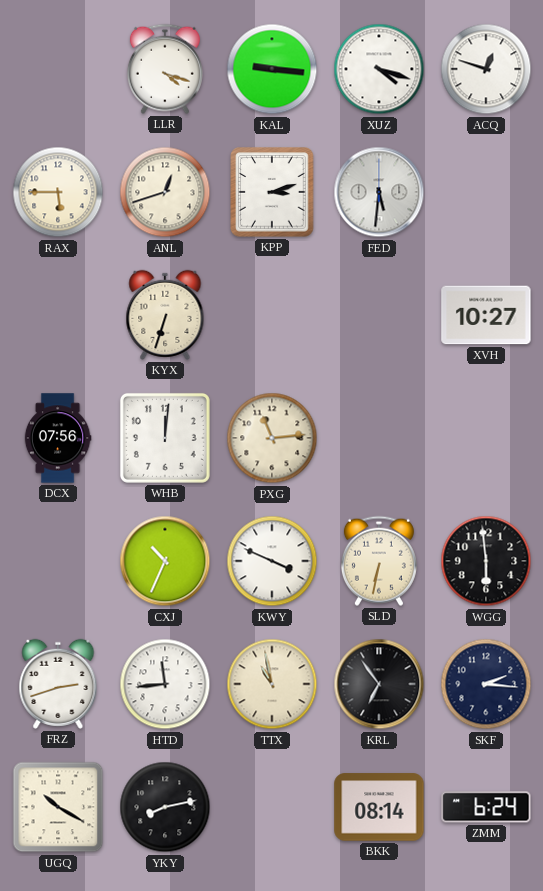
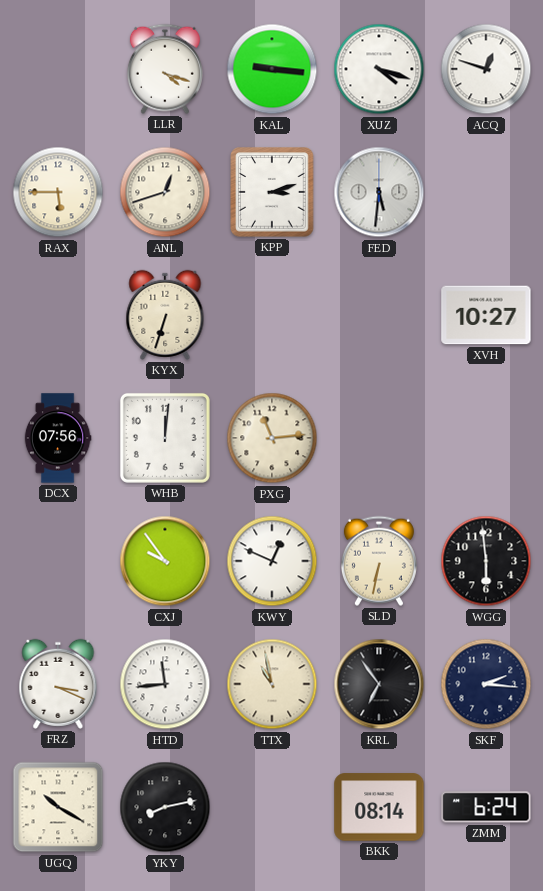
CXJ: 10:34 -> 9:54
KWY: 3:49 -> 12:49
FRZ: 2:42 -> 3:19
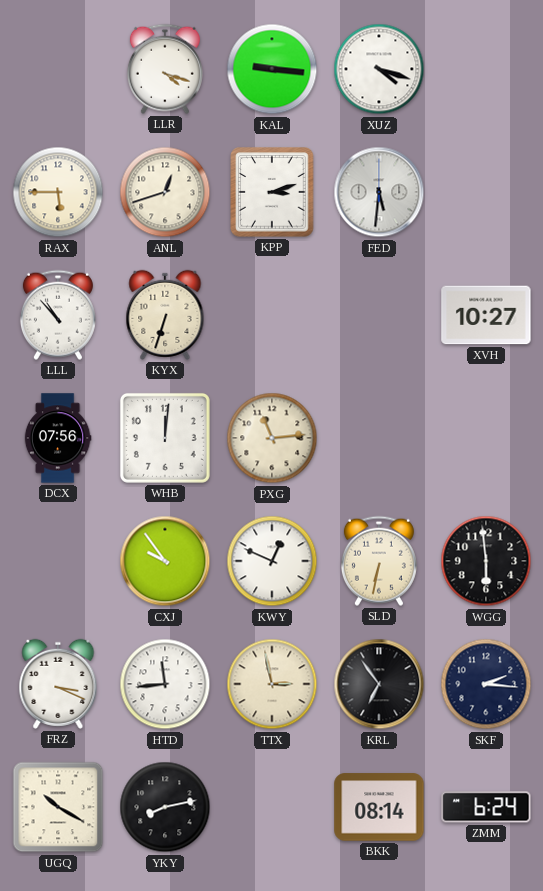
ACQ: 12:48 -> none
LLL: none -> 10:53
TTX: 10:58 -> 2:58
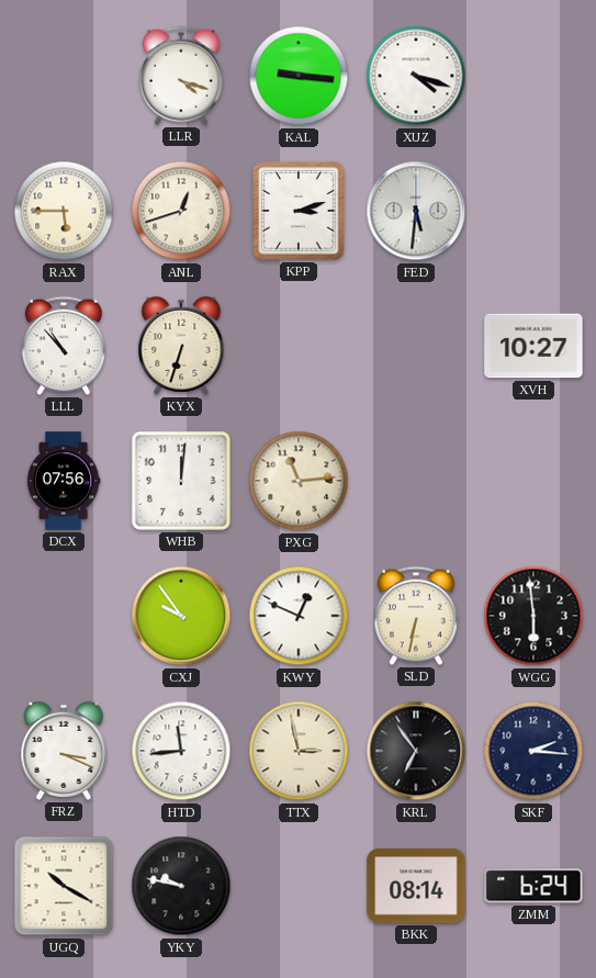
YKY: 8:13 -> 9:47
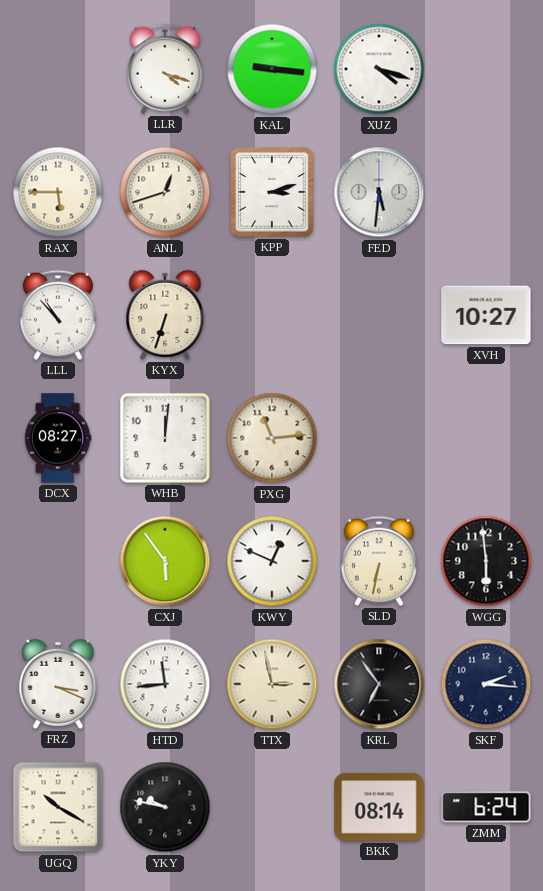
DCX: 07:56 -> 08:27
CXJ: 9:54 -> 5:54
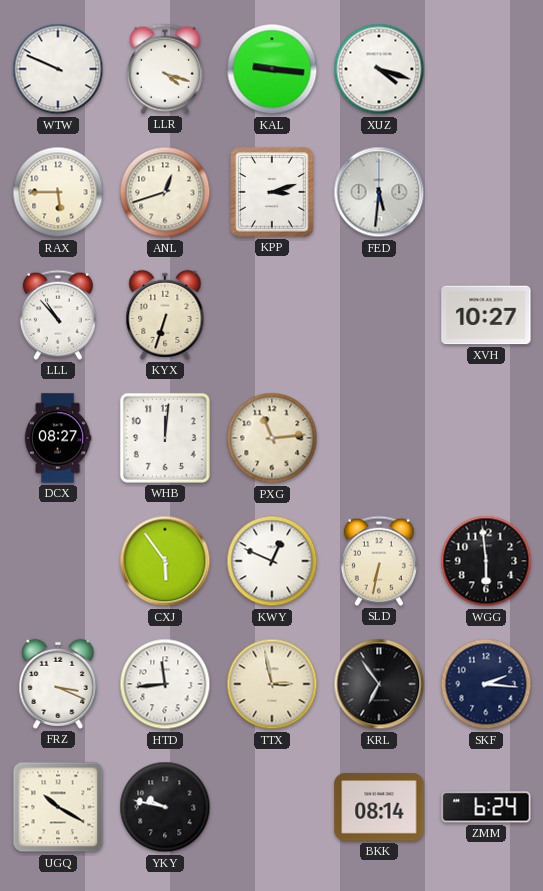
WTW: none -> 9:49
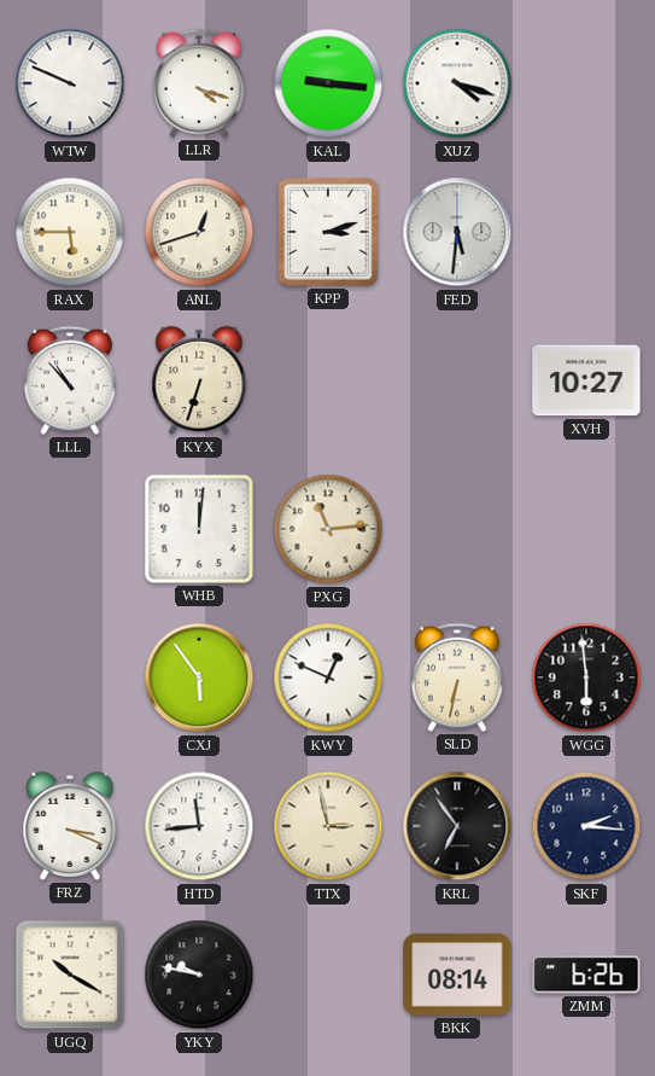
DCX: 08:27 -> none
ZMM: 6:24 -> 6:26
